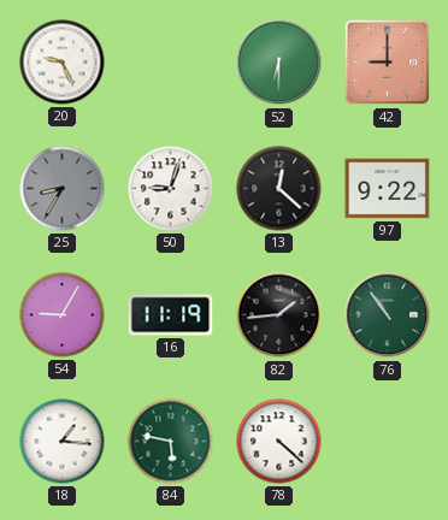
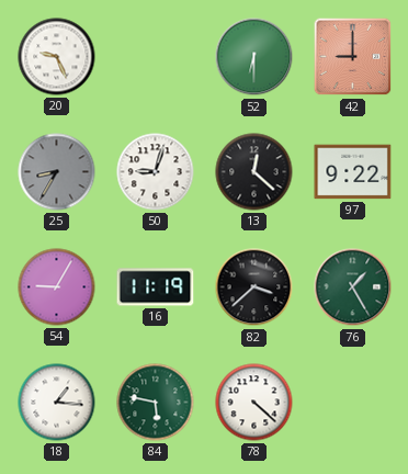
82: 1:44 -> 3:38
76: 10:54 -> 1:25
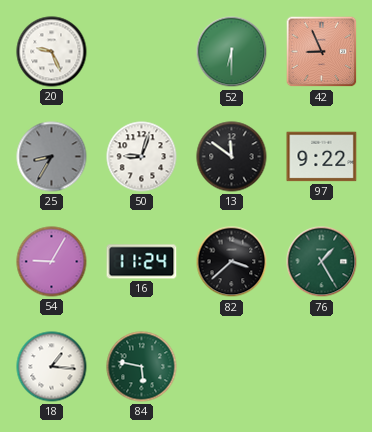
42: 9:00 -> 8:56
13: 12:22 -> 11:51
16: 11:19 -> 11:24
78: 4:22 -> none
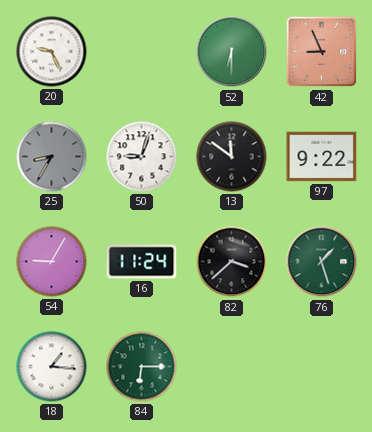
76: 1:25 -> 1:27
84: 5:47 -> 6:15
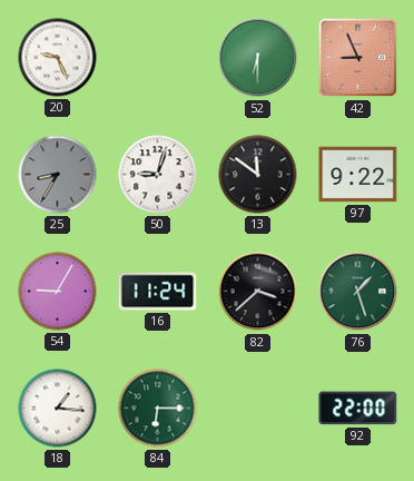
92: none -> 22:00
